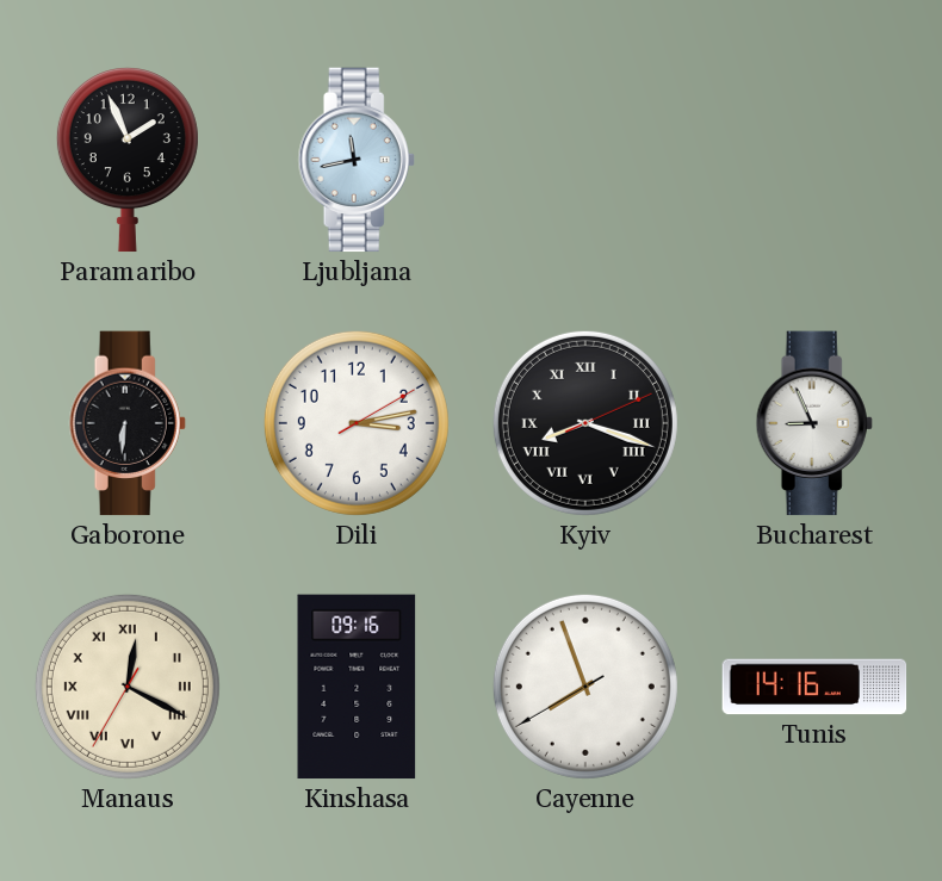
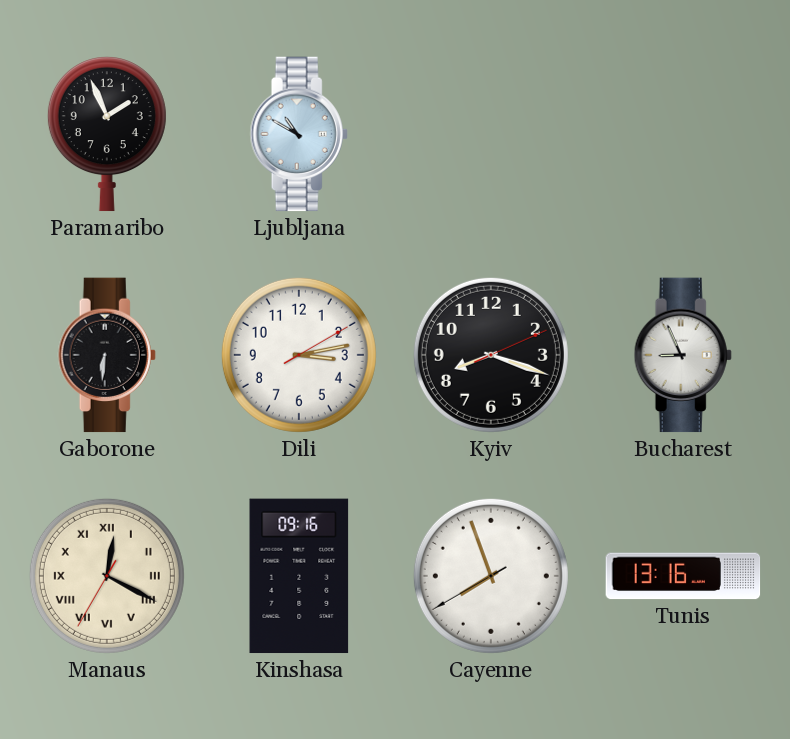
Ljubljana: 11:43 -> 10:50
Kyiv numerals: Roman -> Arabic
Tunis: 14:16 -> 13:16
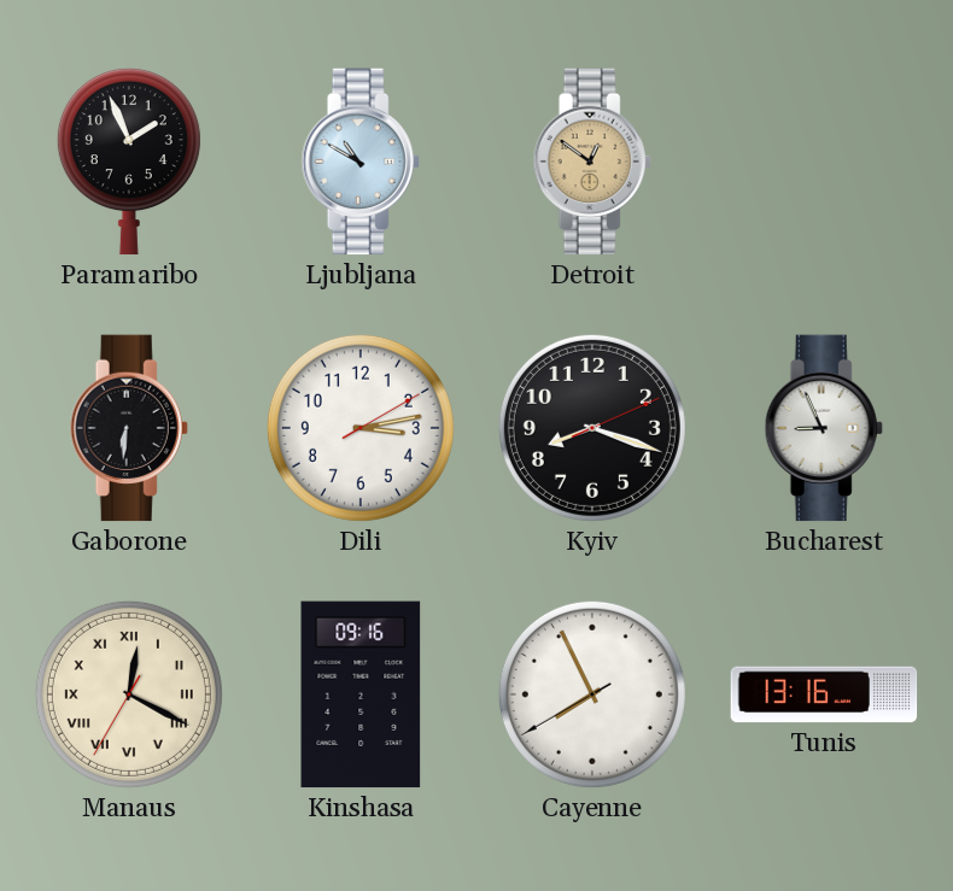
Detroit: none -> 12:51
Cayenne: 7:56 -> 7:55
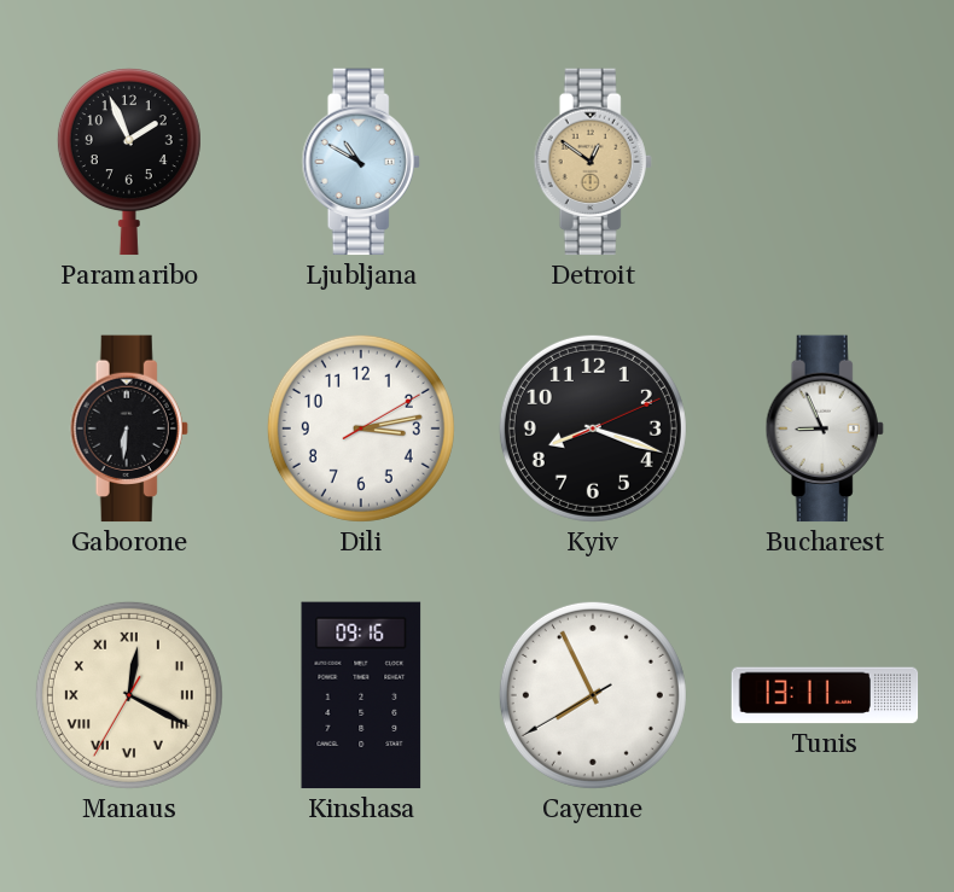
Tunis: 13:16 -> 13:11
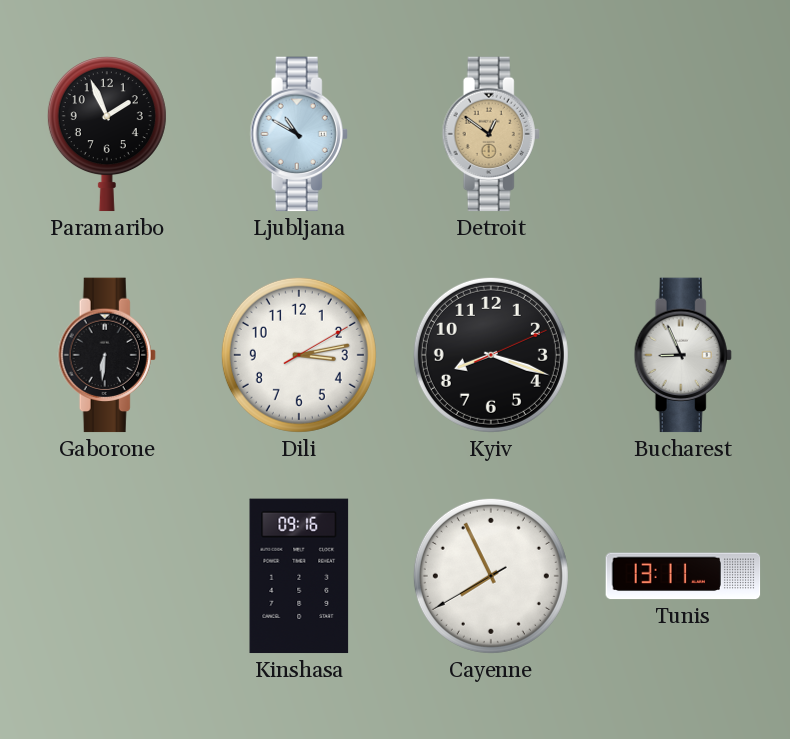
Manaus: 12:19 -> none
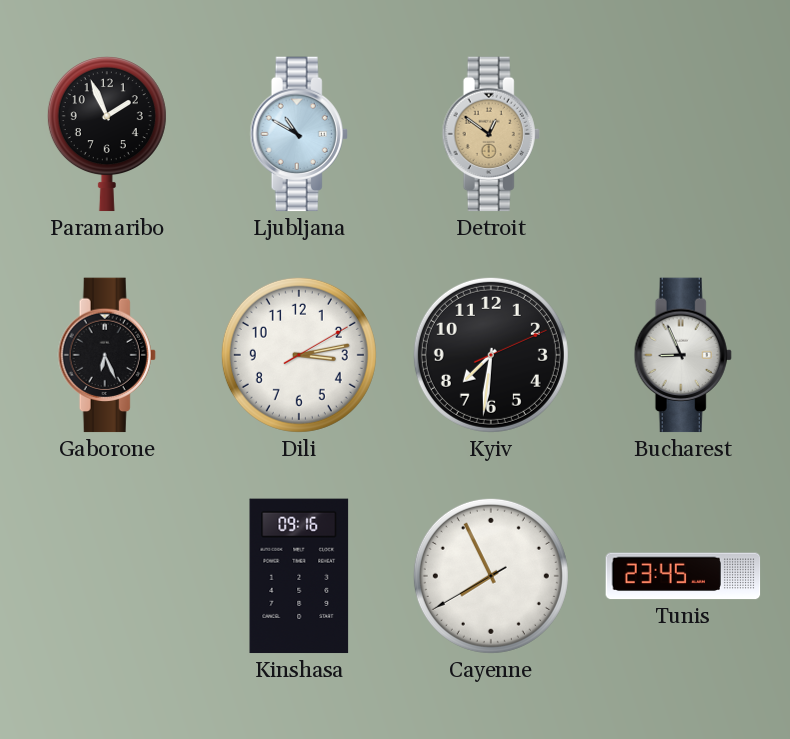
Gaborone: 6:31 -> 6:26
Kyiv: 8:18 -> 7:31
Tunis: 13:11 -> 23:45
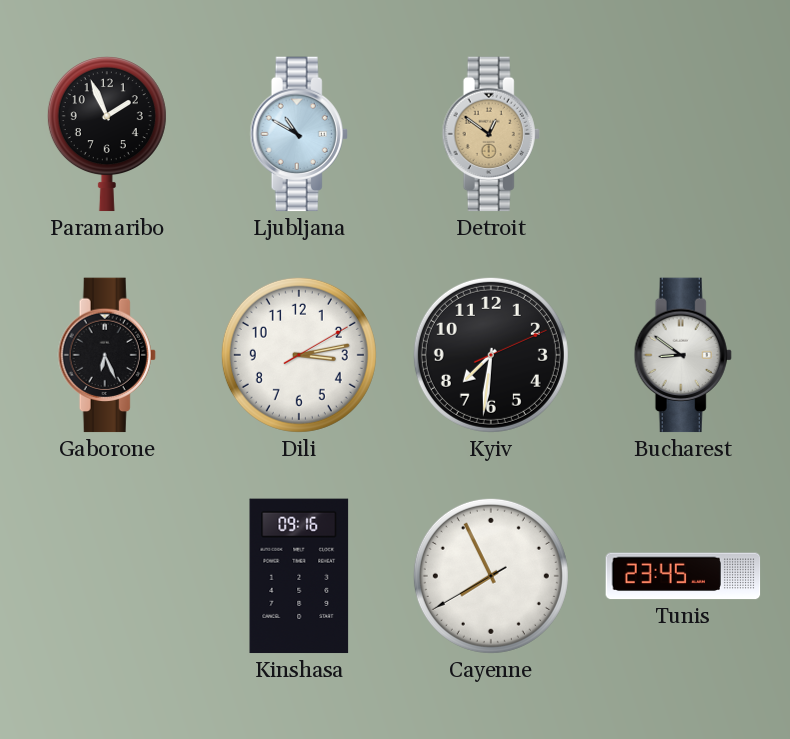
Bucharest: 8:56 -> 8:51
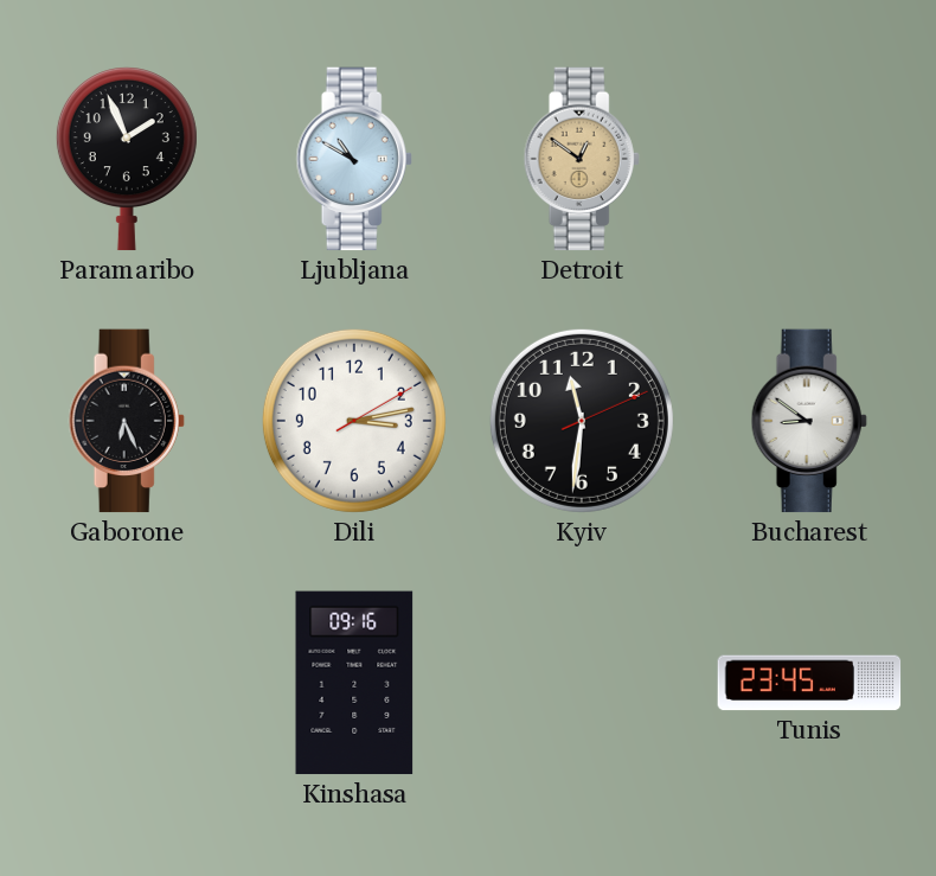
Kyiv: 7:31 -> 11:31
Cayenne: 7:55 -> none
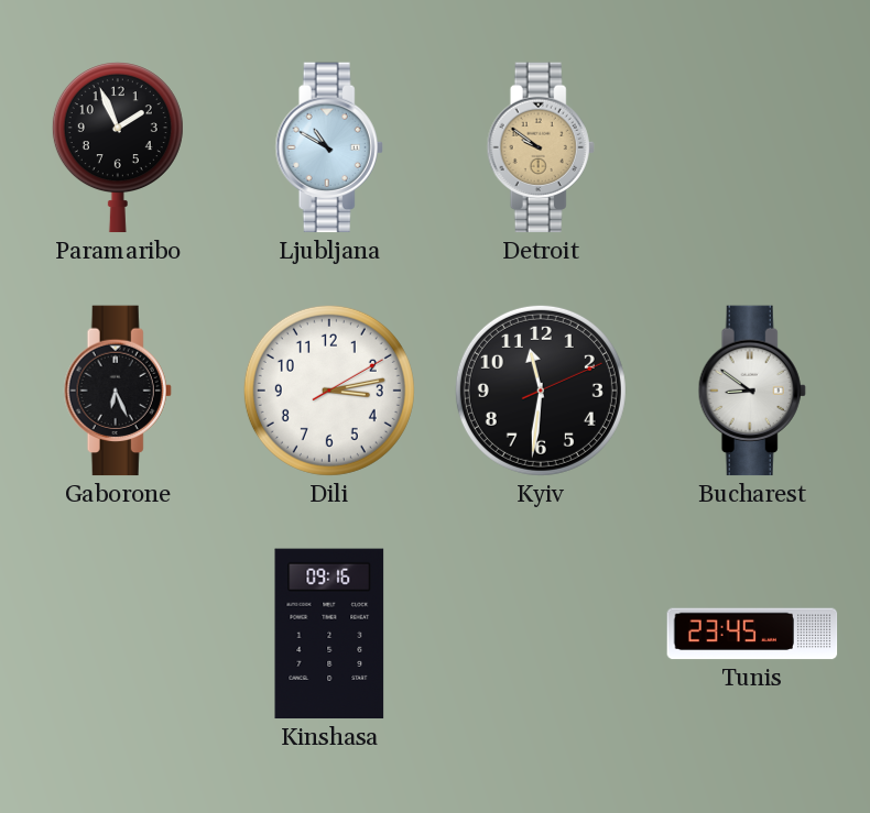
Detroit: 12:51 -> 9:51
